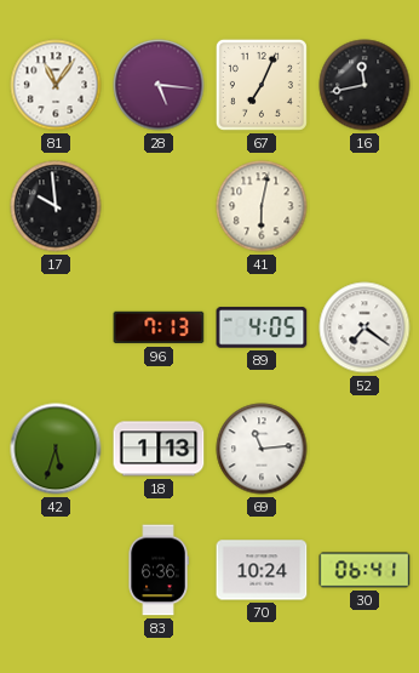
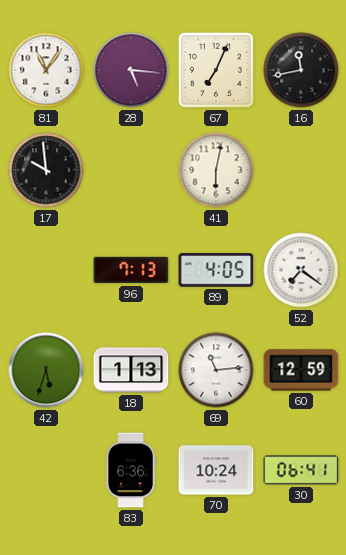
60: none -> 12:59
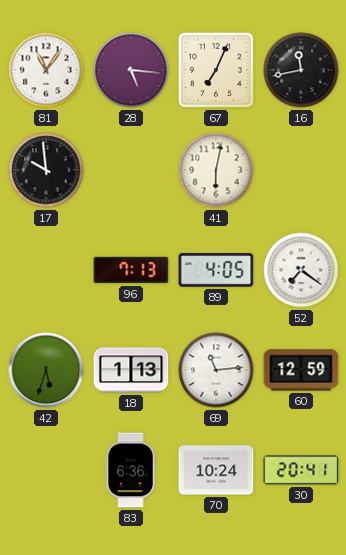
30: 06:41 -> 20:41
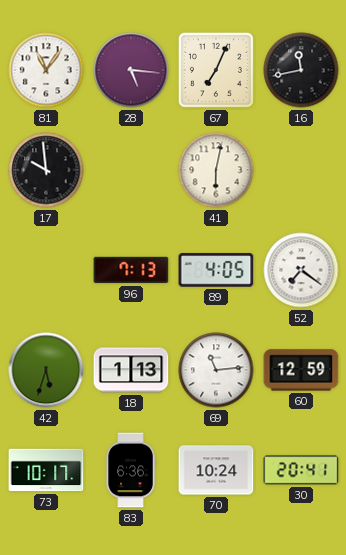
73: none -> 10:17
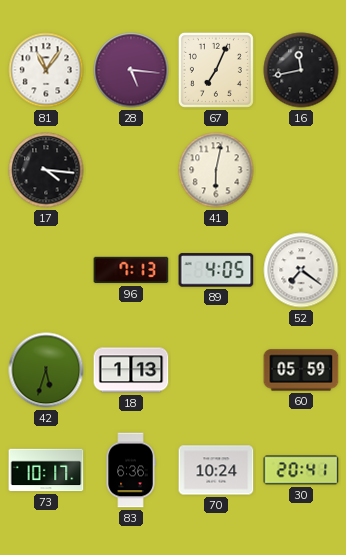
17: 9:59 -> 4:16
69: 11:14 -> none
60: 12:59 -> 05:59
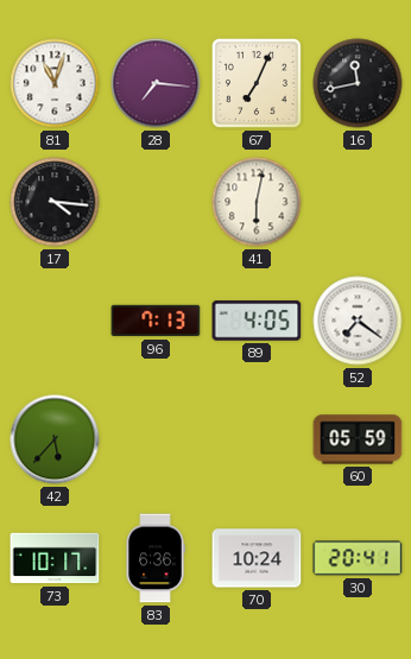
81: 11:06 -> 11:03
28: 5:16 -> 7:16
42: 5:33 -> 5:37
18: 1:13 -> none
